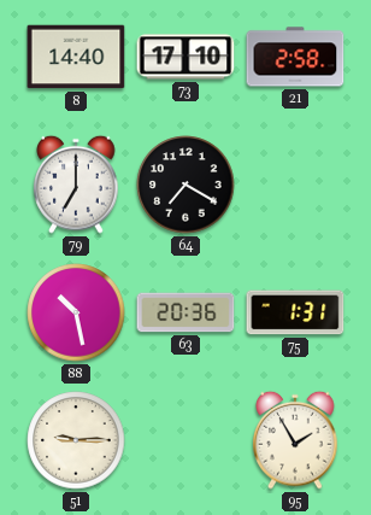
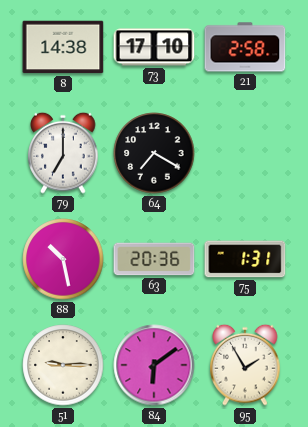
8: 14:40 -> 14:38
84: none -> 6:09
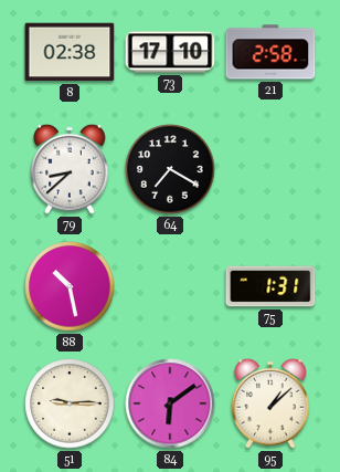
8: 14:38 -> 02:38
79: 7:00 -> 8:38
63: 20:36 -> none
95: 1:55 -> 1:08
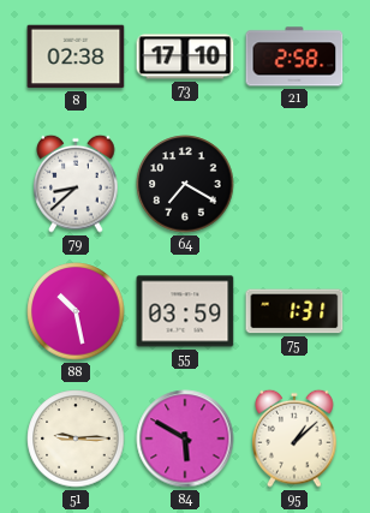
55: none -> 03:59
84: 6:09 -> 5:50
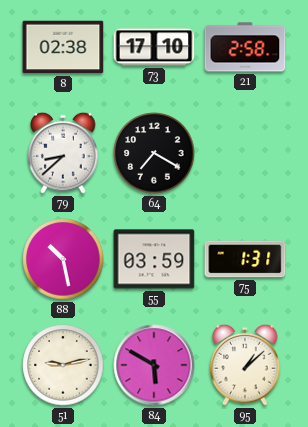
51: 9:15 -> 9:13
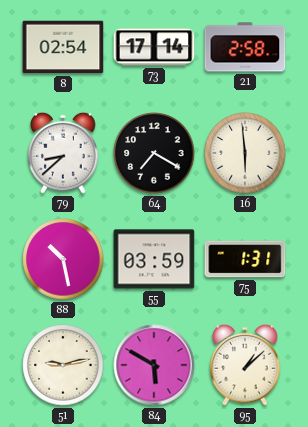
8: 02:38 -> 02:54
73: 17:10 -> 17:14
16: none -> 5:59
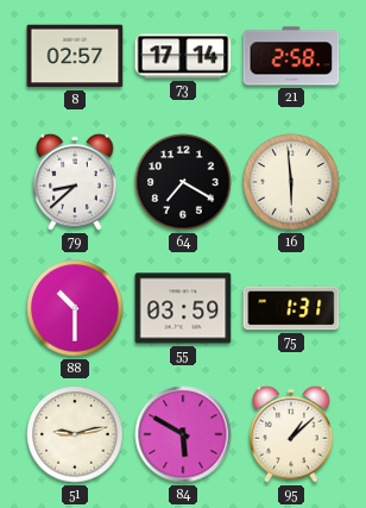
8: 02:54 -> 02:57
88: 10:28 -> 10:30
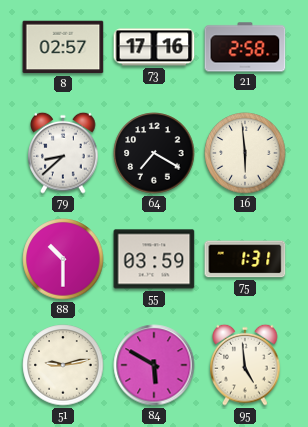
73: 17:14 -> 17:16
95: 1:08 -> 4:59
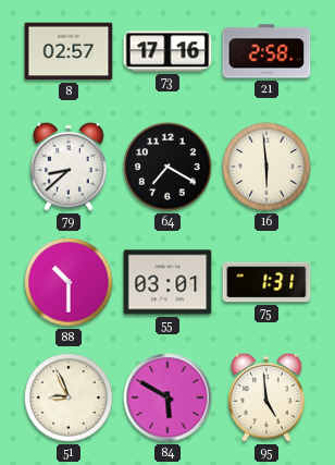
55: 03:59 -> 03:01
51: 9:13 -> 8:56
